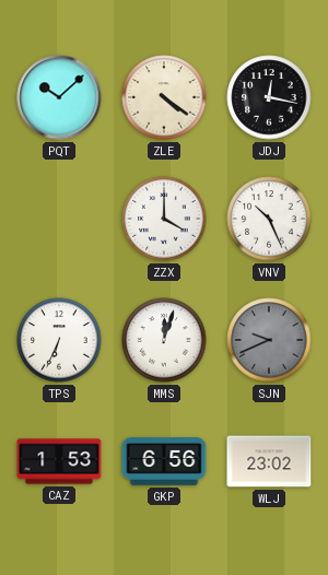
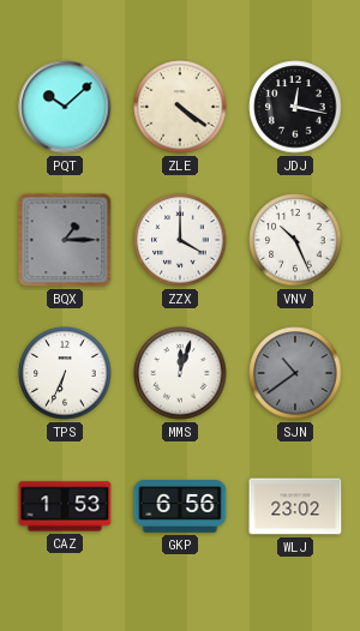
BQX: none -> 1:15
SJN: 9:41 -> 10:39
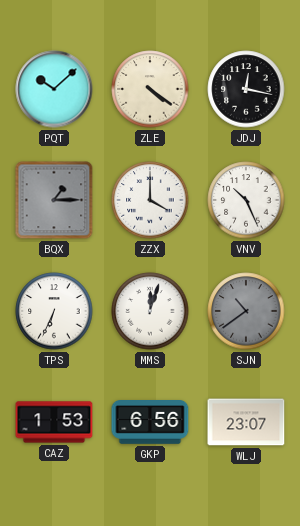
WLJ: 23:02 -> 23:07
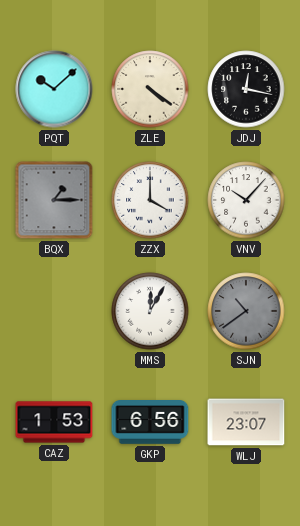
VNV: 10:26 -> 10:07
TPS: 6:34 -> none
MMS: 12:03 -> 12:05
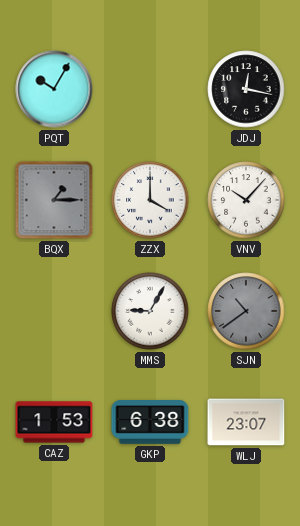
PQT: 10:08 -> 10:05
ZLE: 4:21 -> none
MMS: 12:05 -> 9:05
GKP: 6:56 -> 6:38
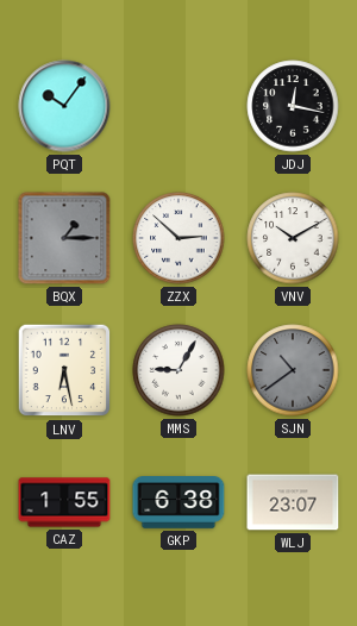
PQT: 10:05 -> 10:06
ZZX: 4:00 -> 2:52
VNV: 10:07 -> 10:10
LNV: none -> 6:28
CAZ: 1:53 -> 1:55
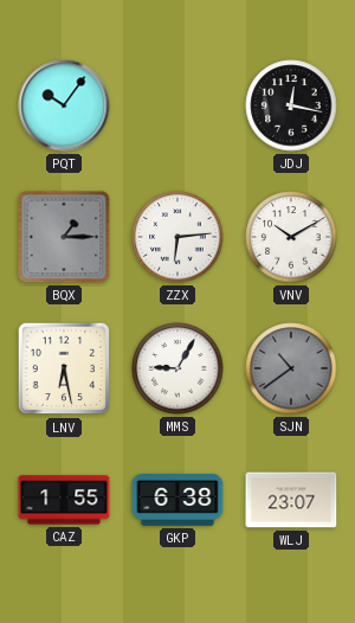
ZZX: 2:52 -> 6:14
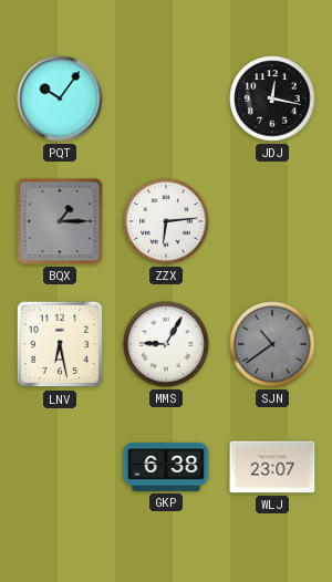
VNV: 10:10 -> none
CAZ: 1:55 -> none
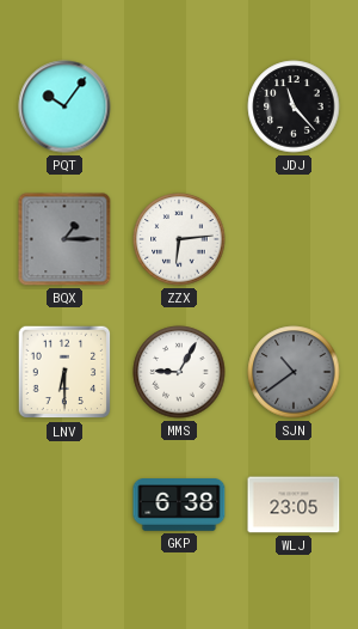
JDJ: 12:17 -> 11:23
LNV: 6:28 -> 6:30
WLJ: 23:07 -> 23:05
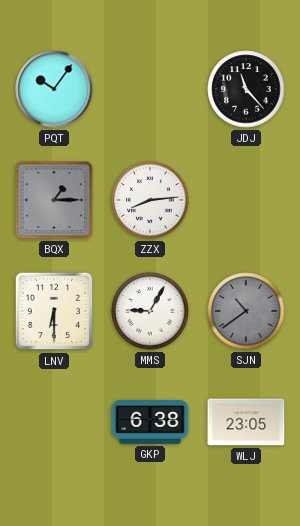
ZZX: 6:14 -> 8:14
